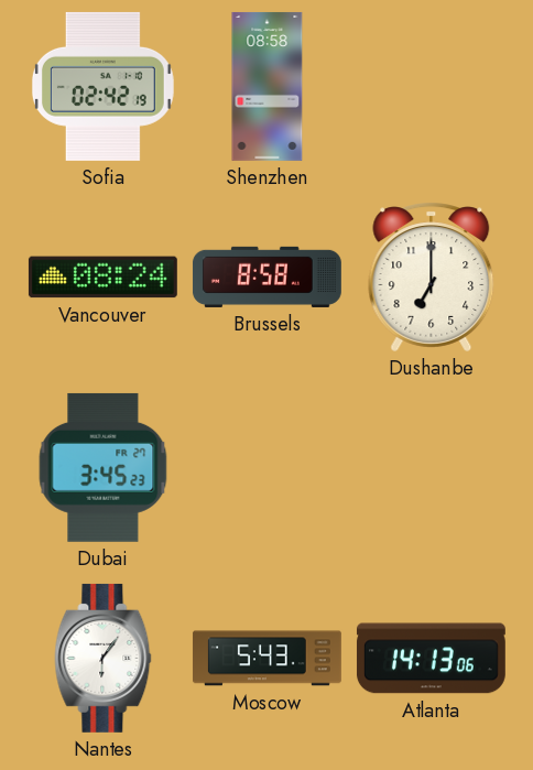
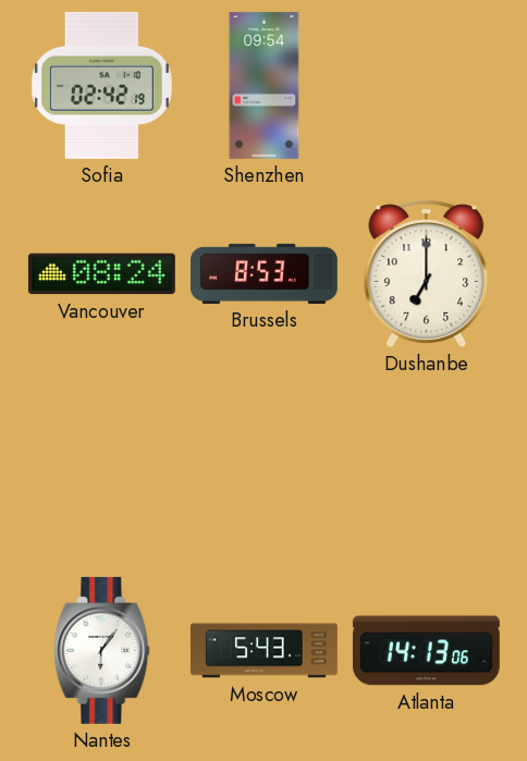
Shenzhen: 08:58 -> 09:54
Brussels: 8:58 -> 8:53
Dubai: 3:45 -> none
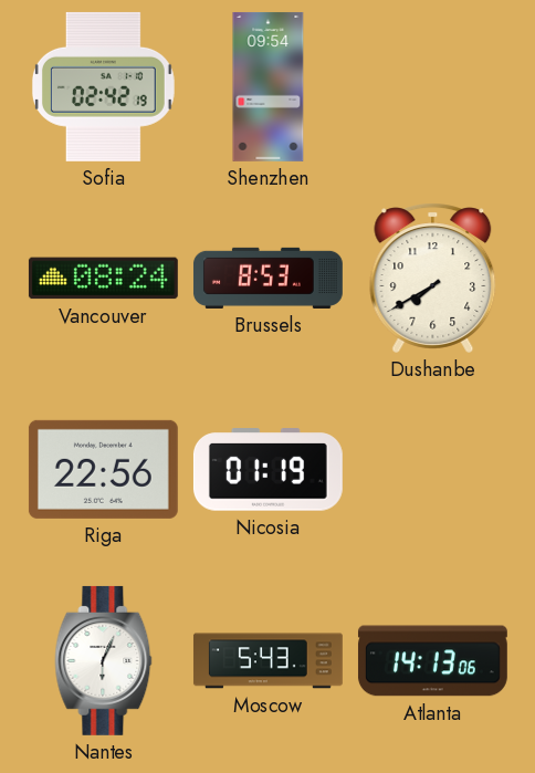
Dushanbe: 7:00 -> 7:40
Riga: none -> 22:56
Nicosia: none -> 01:19
Nantes: 6:06 -> 6:04
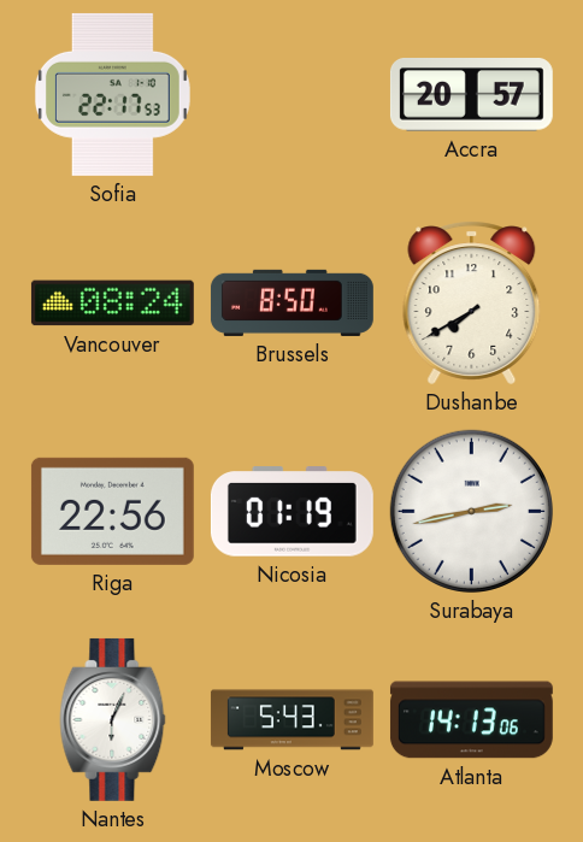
Sofia: 02:42 -> 22:17
Shenzhen: 09:54 -> none
Accra: none -> 20:57
Brussels: 8:53 -> 8:50
Surabaya: none -> 2:43
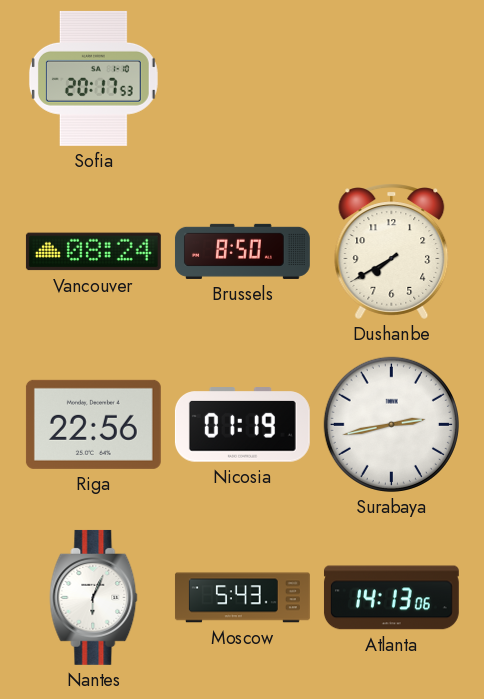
Sofia: 22:17 -> 20:17
Accra: 20:57 -> none
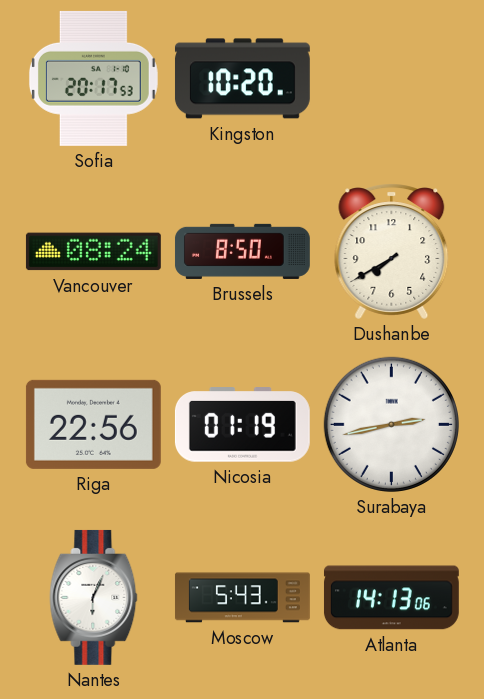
Kingston: none -> 10:20
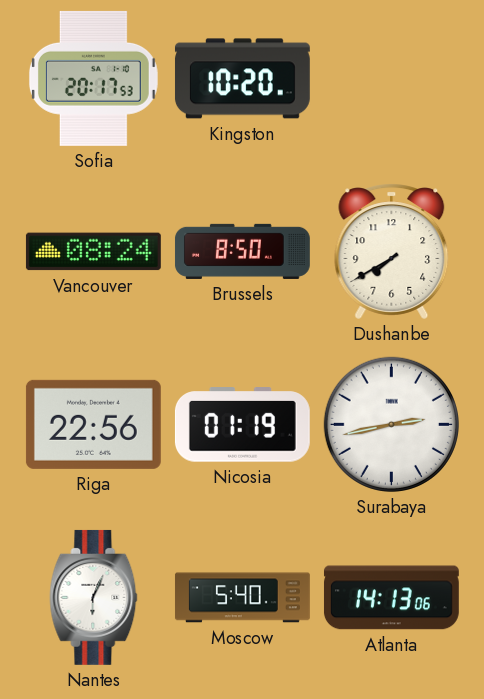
Moscow: 5:43 -> 5:40
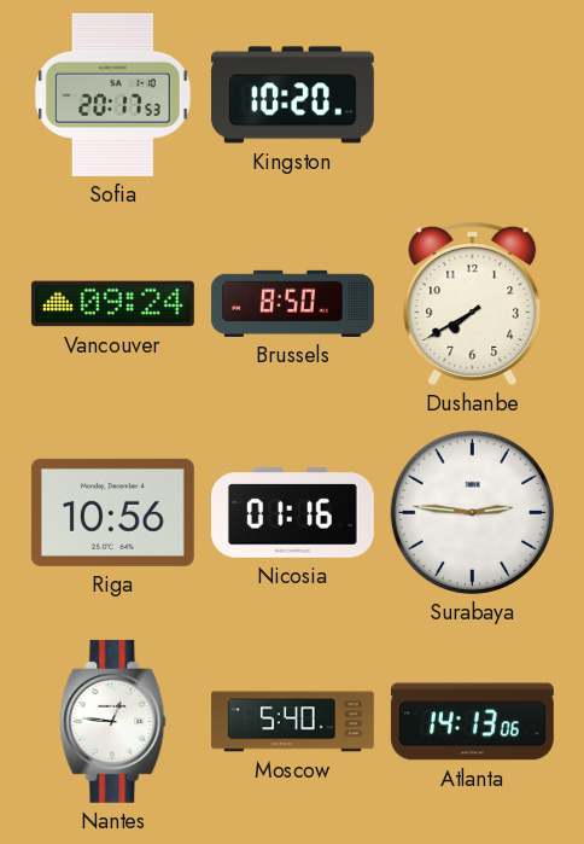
Vancouver: 08:24 -> 09:24
Riga: 22:56 -> 10:56
Nicosia: 01:19 -> 01:16
Surabaya: 2:43 -> 2:46
Nantes: 6:04 -> 12:46
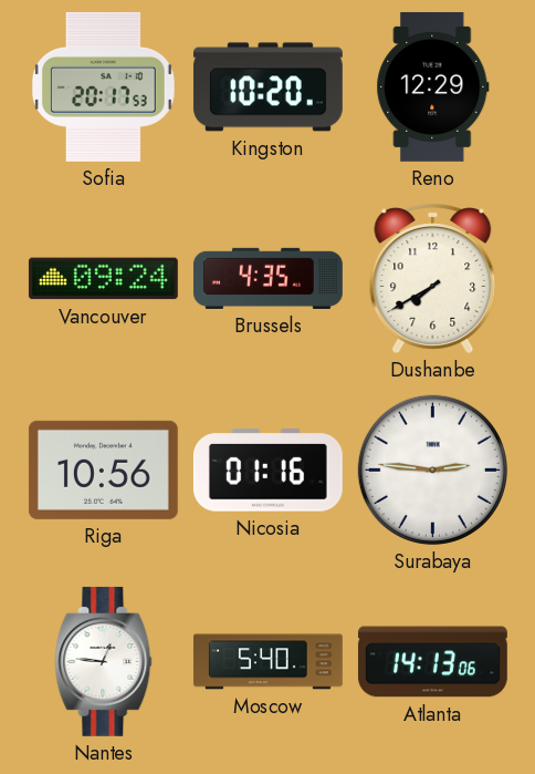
Reno: none -> 12:29
Brussels: 8:50 -> 4:35
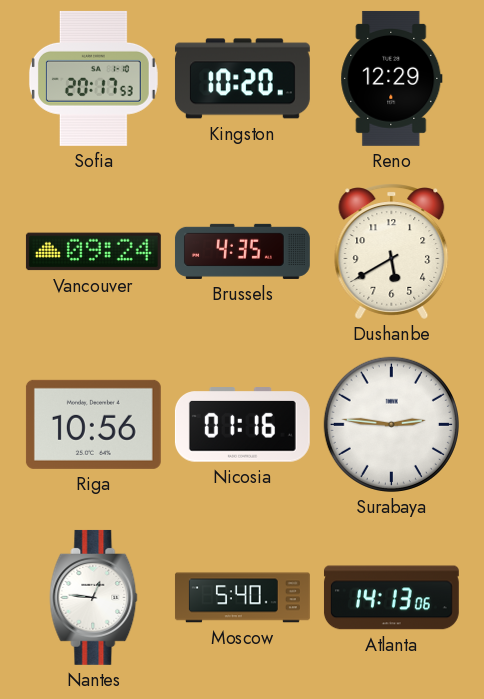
Dushanbe: 7:40 -> 5:40
